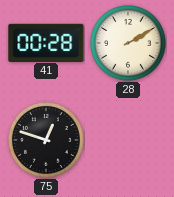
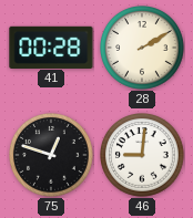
46: none -> 9:01
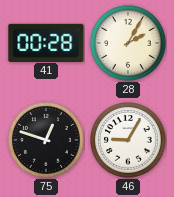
28: 2:10 -> 2:05
46: 9:01 -> 9:05
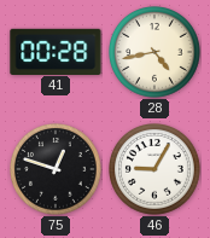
28: 2:05 -> 4:43
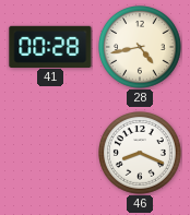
75: 12:48 -> none
46: 9:05 -> 8:19
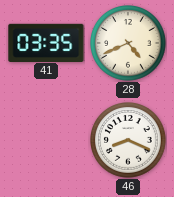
41: 00:28 -> 03:35
28: 4:43 -> 4:41
